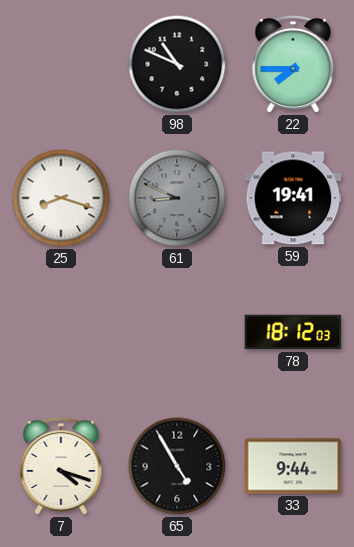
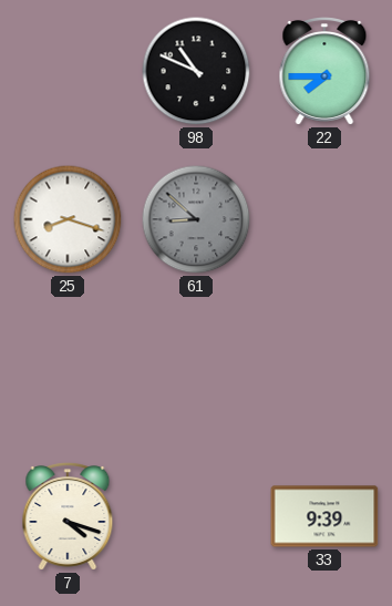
61: 8:49 -> 8:52
59: 19:41 -> none
78: 18:12 -> none
65: 4:55 -> none
33: 9:44 -> 9:39
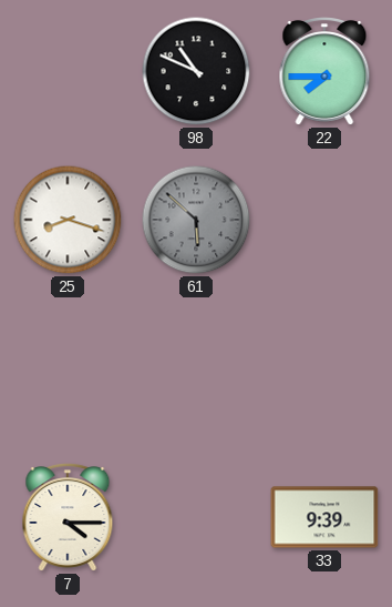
61: 8:52 -> 5:52
7: 4:18 -> 4:15
